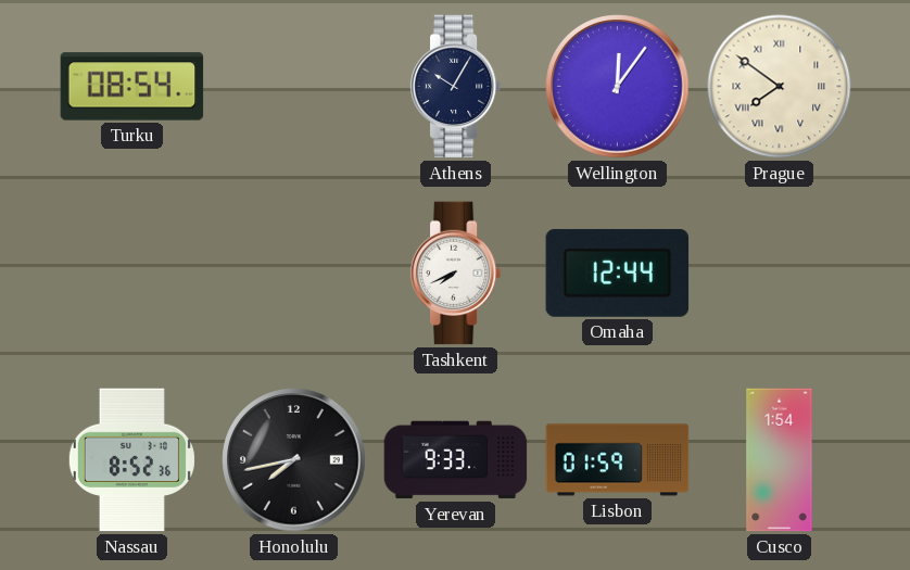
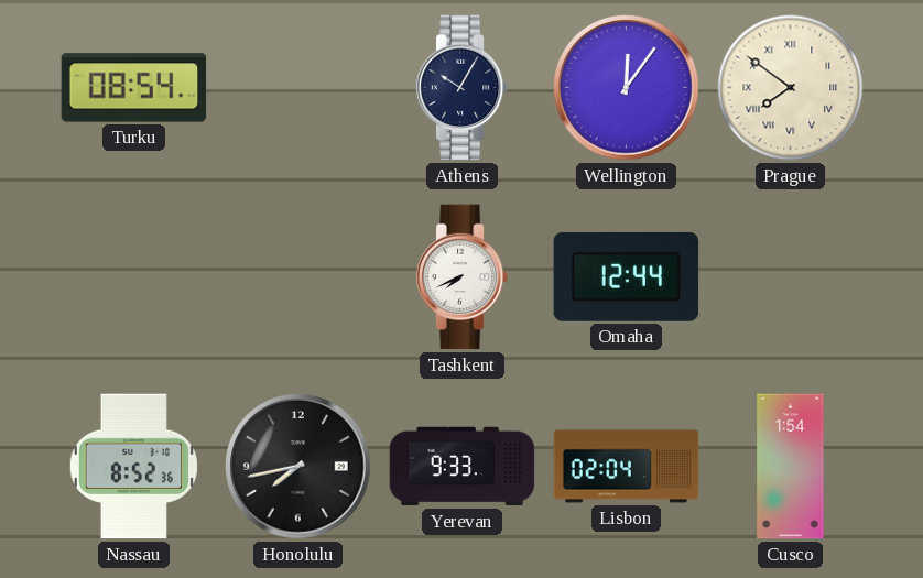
Lisbon: 01:59 -> 02:04
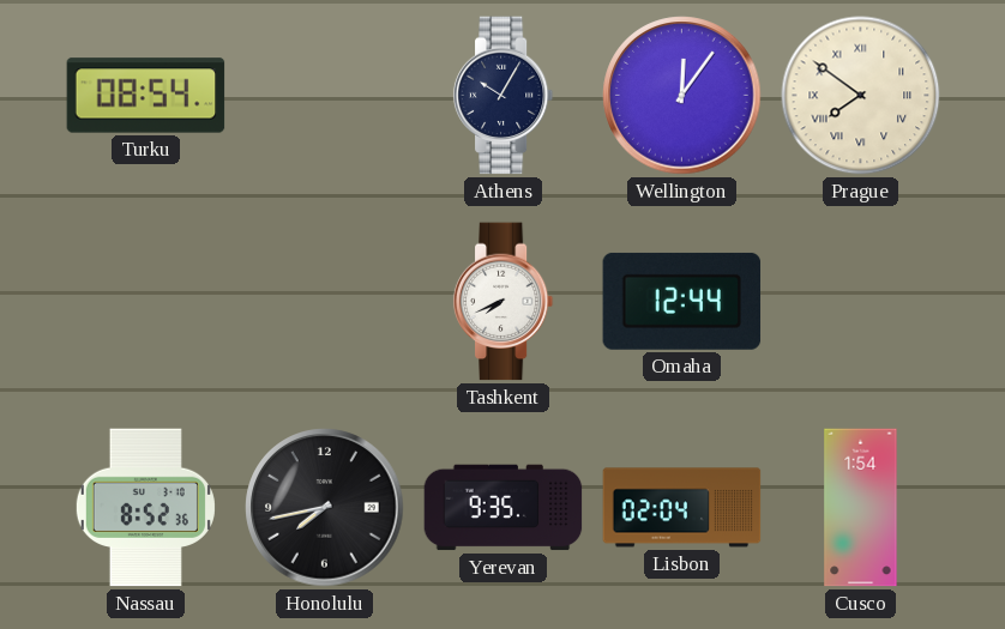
Yerevan: 9:33 -> 9:35
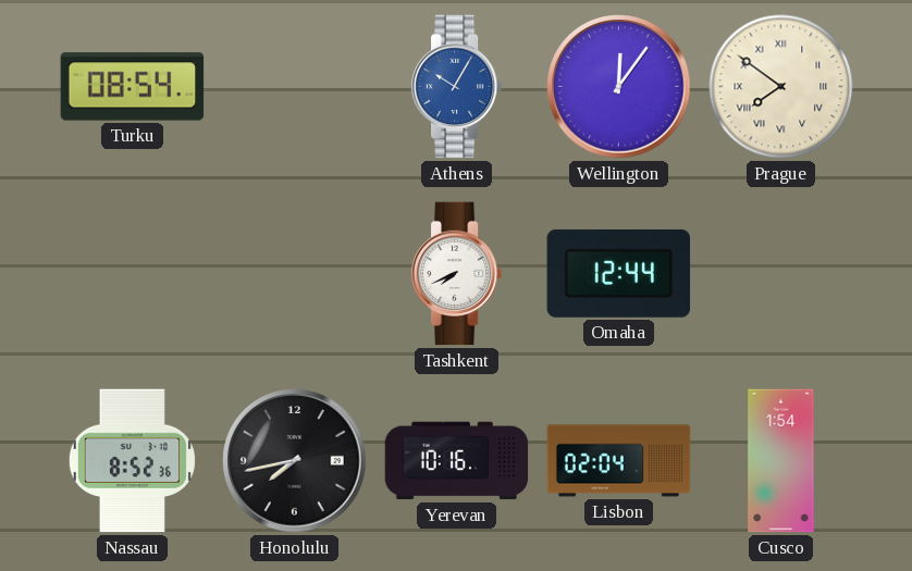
Athens dial: navy -> blue
Yerevan: 9:35 -> 10:16
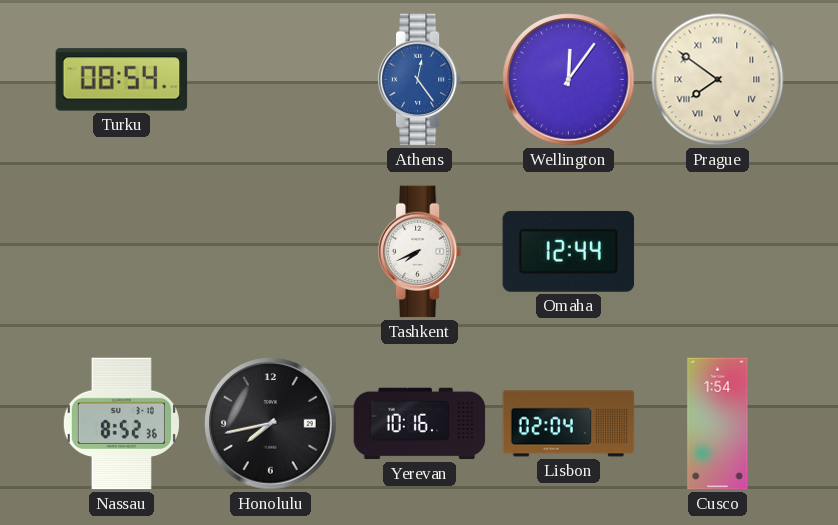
Athens: 10:05 -> 12:24
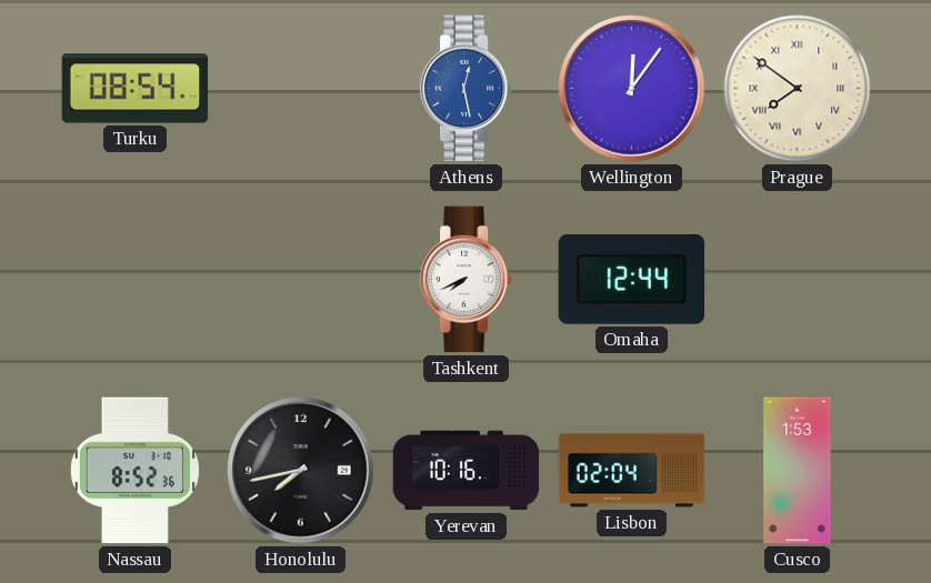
Athens: 12:24 -> 12:28
Cusco: 1:54 -> 1:53
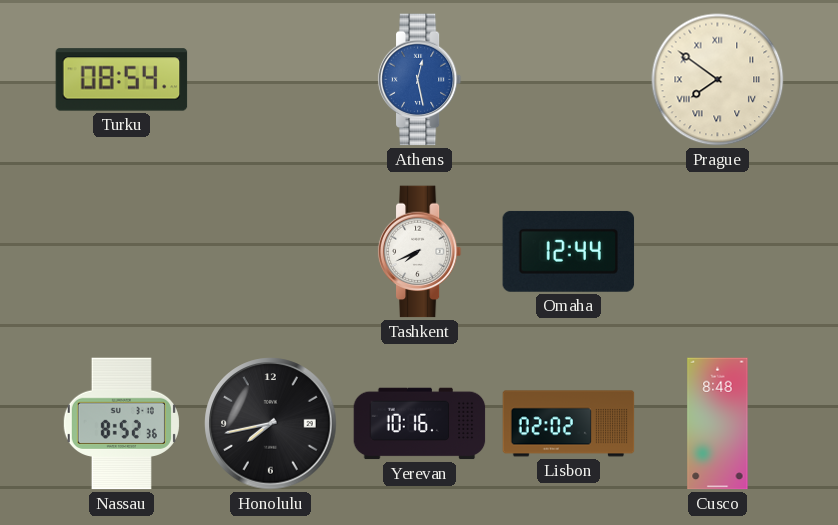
Wellington: 12:06 -> none
Lisbon: 02:04 -> 02:02
Cusco: 1:53 -> 8:48
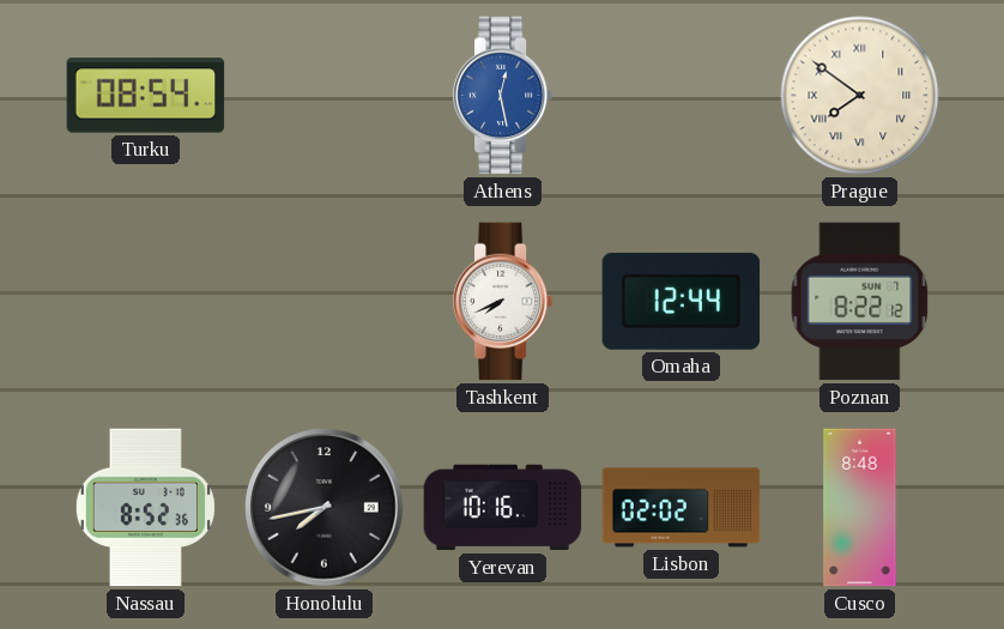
Poznan: none -> 8:22
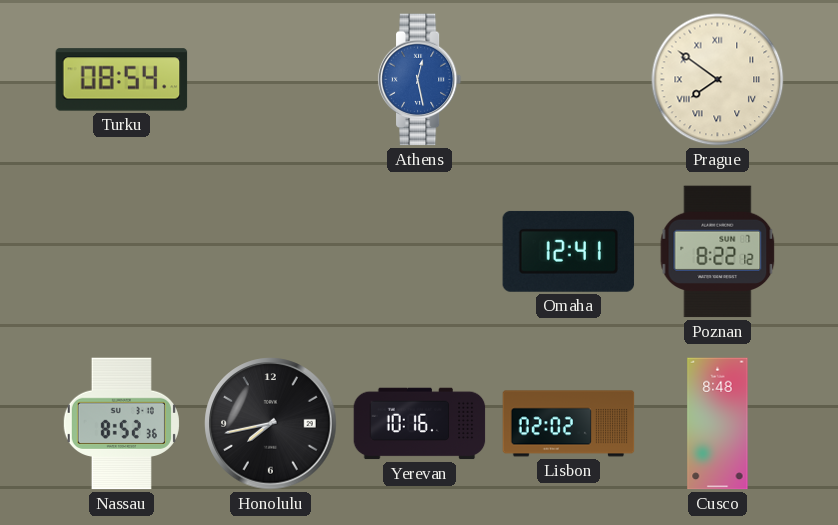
Tashkent: 7:41 -> none
Omaha: 12:44 -> 12:41
